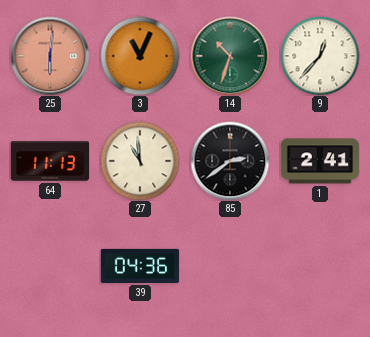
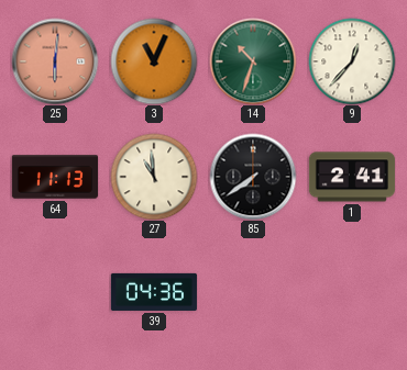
85: 2:39 -> 7:39
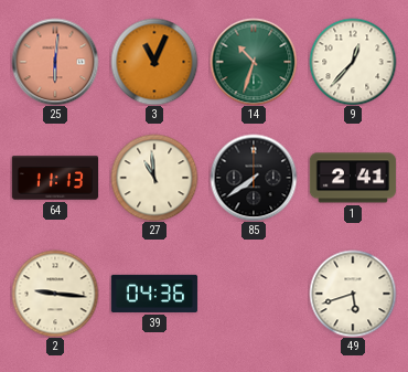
2: none -> 9:16
49: none -> 5:42
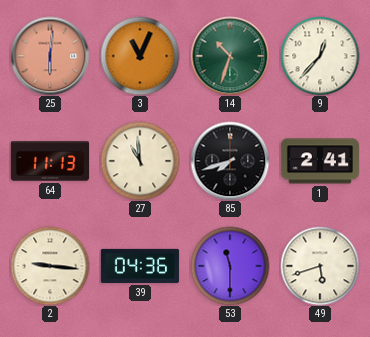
85: 7:39 -> 7:42
53: none -> 11:30
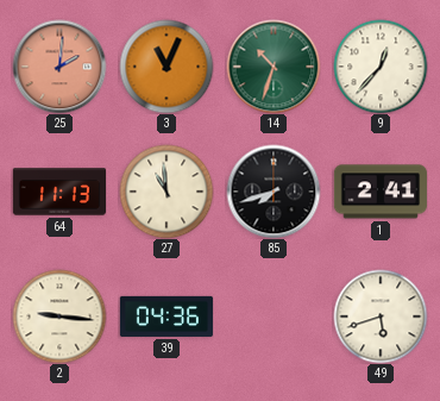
25: 6:01 -> 2:01
53: 11:30 -> none
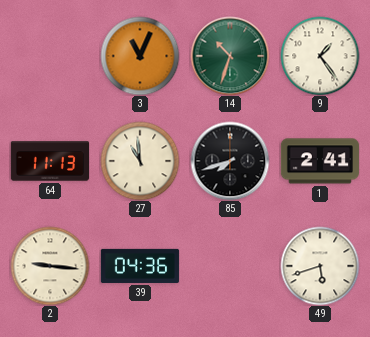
25: 2:01 -> none
9: 12:37 -> 1:24
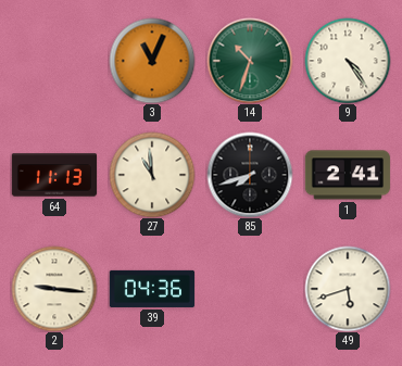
9: 1:24 -> 4:24
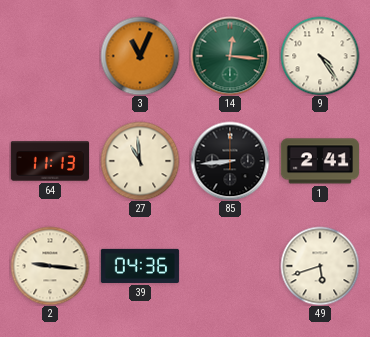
14: 10:33 -> 12:16
85: 7:42 -> 8:44
